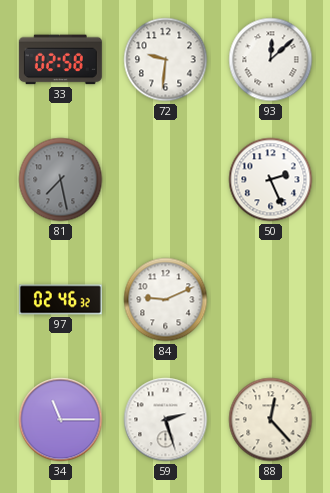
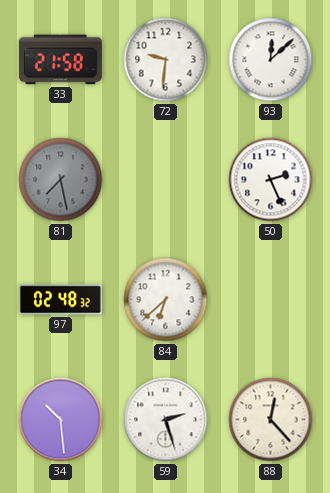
33: 02:58 -> 21:58
97: 02:46 -> 02:48
84: 9:11 -> 6:38
34: 11:15 -> 10:29
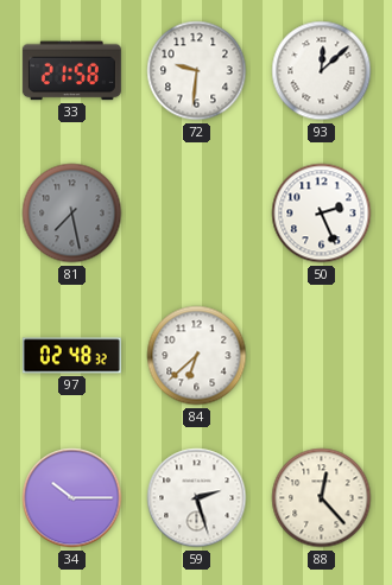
34: 10:29 -> 10:15
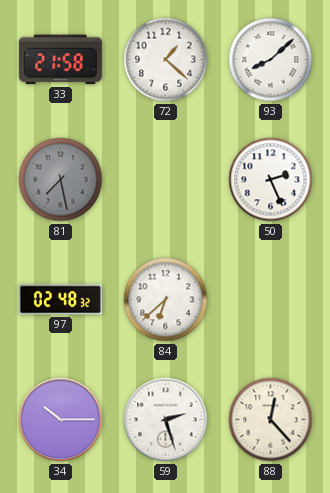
72: 9:31 -> 1:22
93: 12:08 -> 8:08
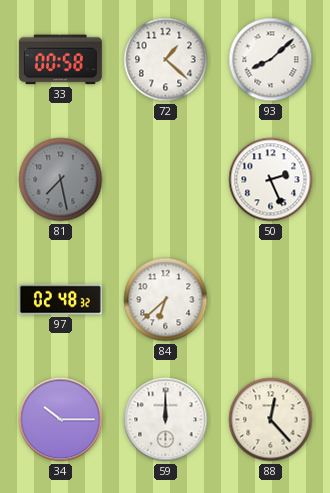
33: 21:58 -> 00:58
59: 2:27 -> 12:00
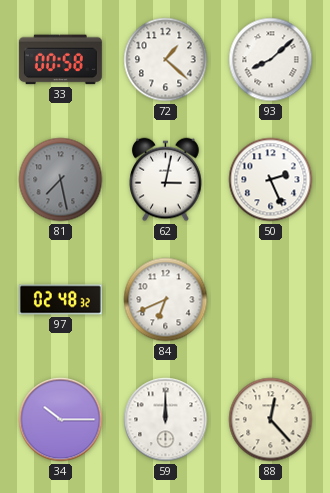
62: none -> 3:02
84: 6:38 -> 6:41
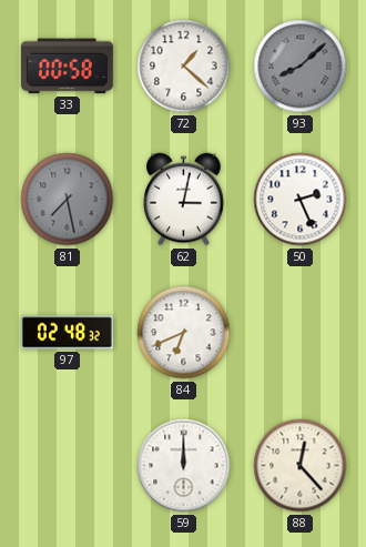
93 dial: white -> grey
34: 10:15 -> none
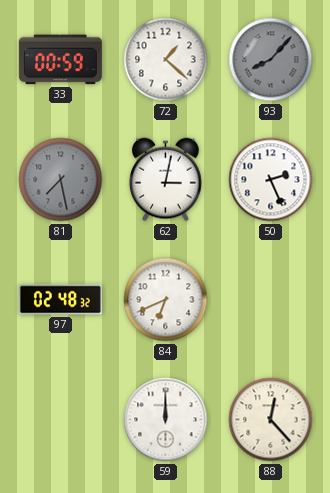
33: 00:58 -> 00:59
93: 8:08 -> 8:07
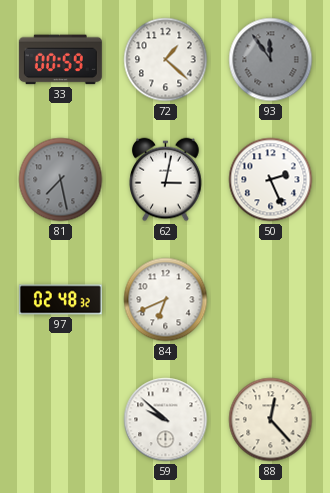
93: 8:07 -> 11:54
59: 12:00 -> 9:52
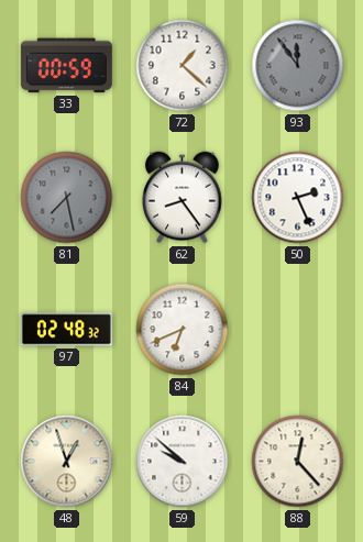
62: 3:02 -> 8:24
48: none -> 12:57
